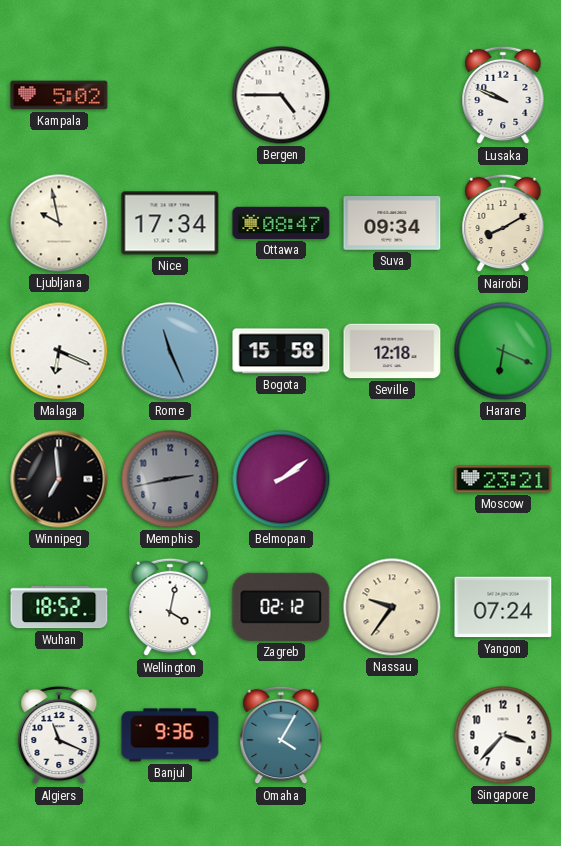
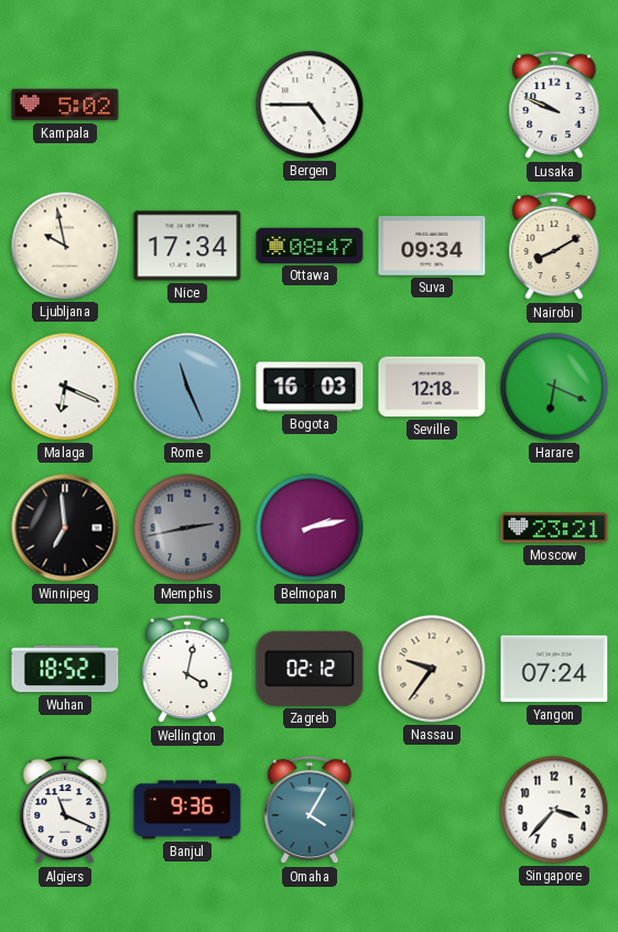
Bogota: 15:58 -> 16:03
Belmopan: 2:09 -> 2:13
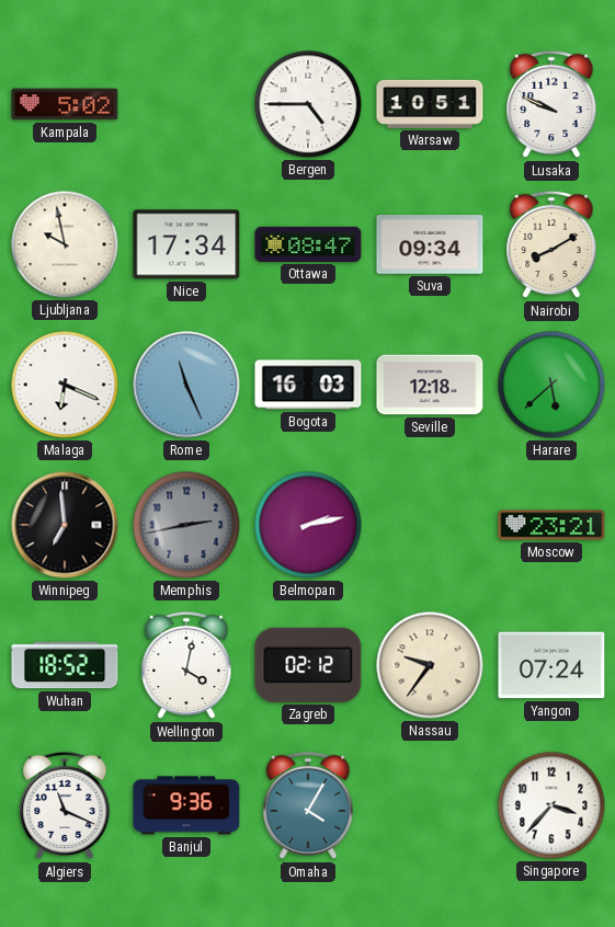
Warsaw: none -> 10:51
Harare: 6:19 -> 5:38
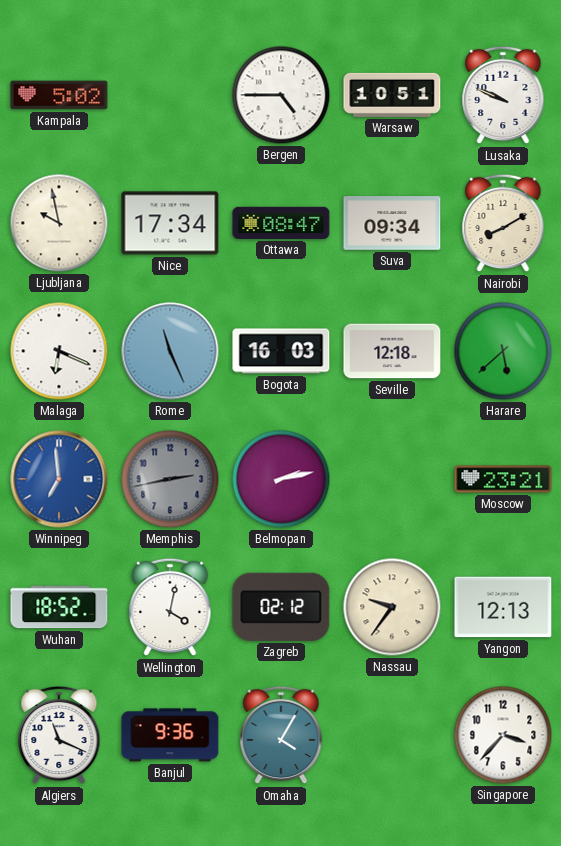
Winnipeg dial: black -> blue
Yangon: 07:24 -> 12:13
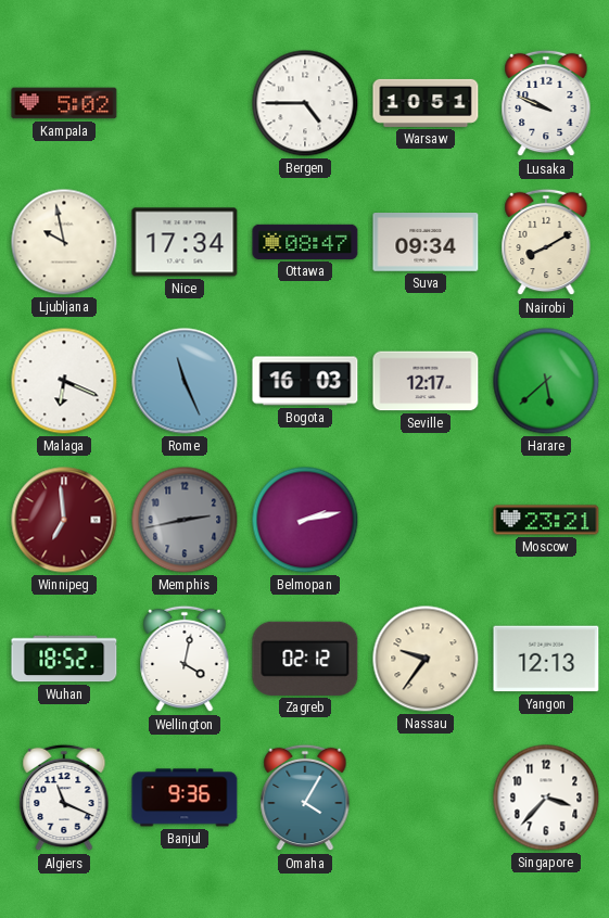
Seville: 12:18 -> 12:17
Winnipeg dial: blue -> burgundy
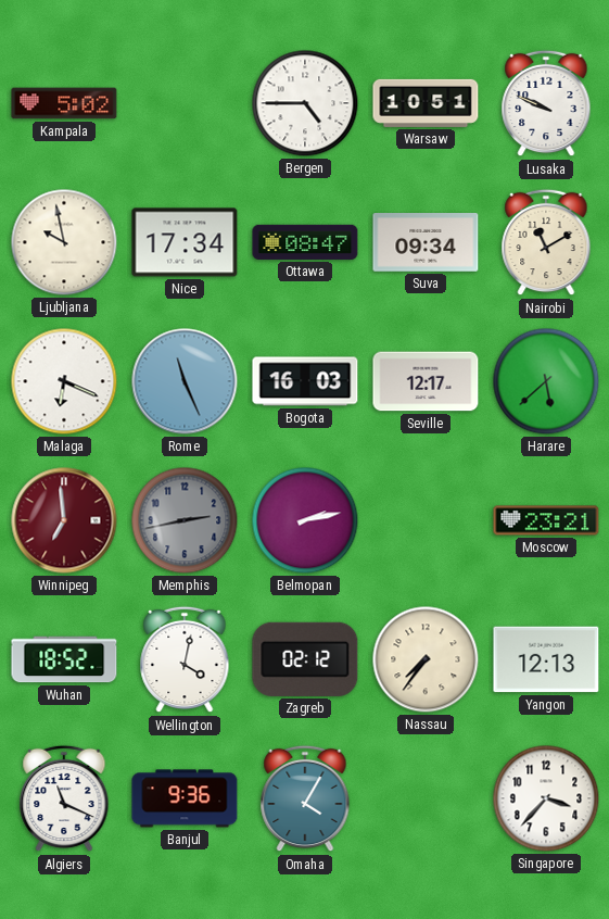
Nairobi: 8:10 -> 11:10
Nassau: 9:36 -> 7:36
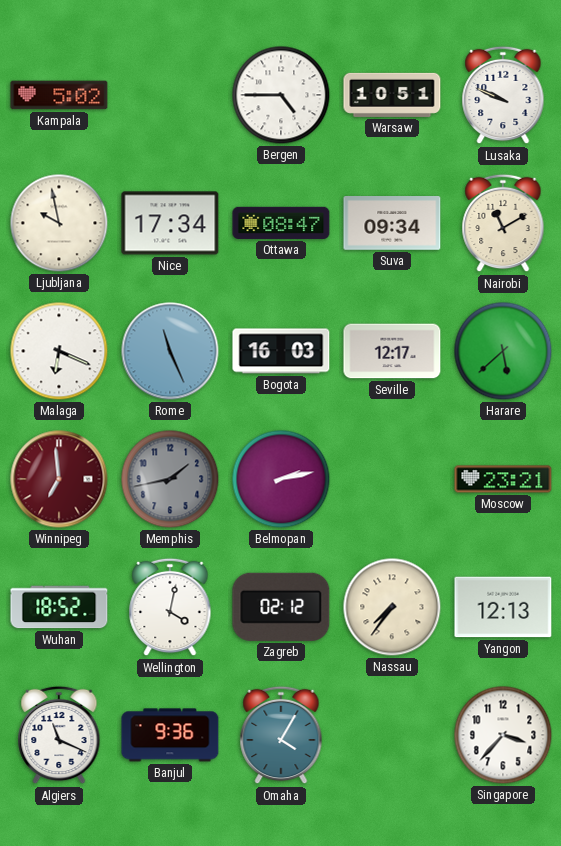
Memphis: 2:43 -> 1:43
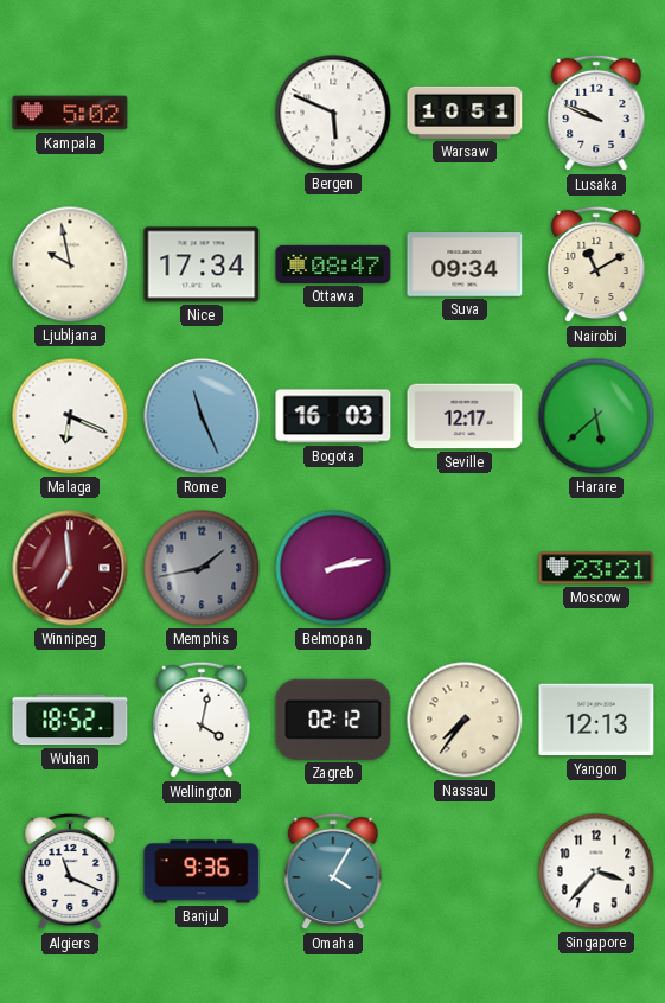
Bergen: 4:45 -> 5:49
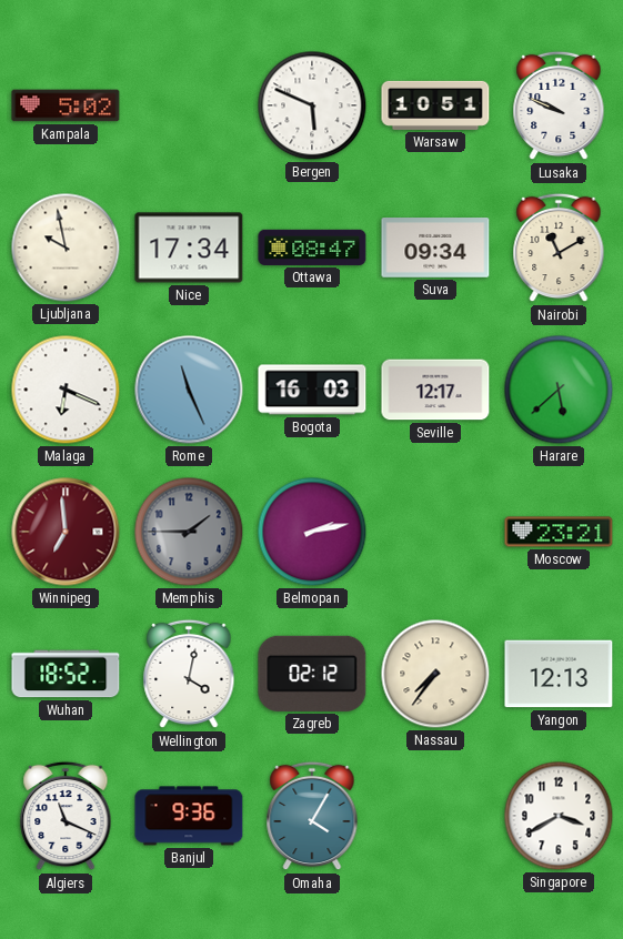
Memphis: 1:43 -> 1:45
Singapore: 3:37 -> 3:40
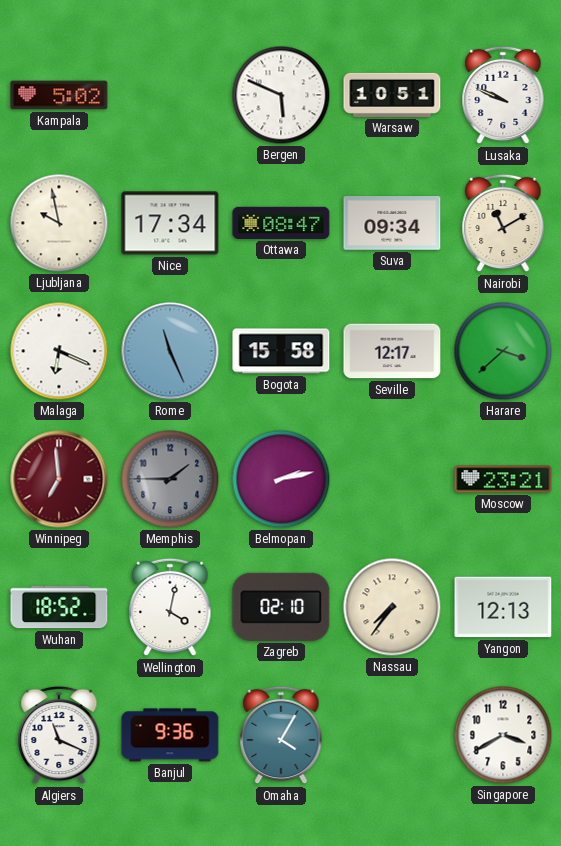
Bogota: 16:03 -> 15:58
Harare: 5:38 -> 3:38
Zagreb: 02:12 -> 02:10
